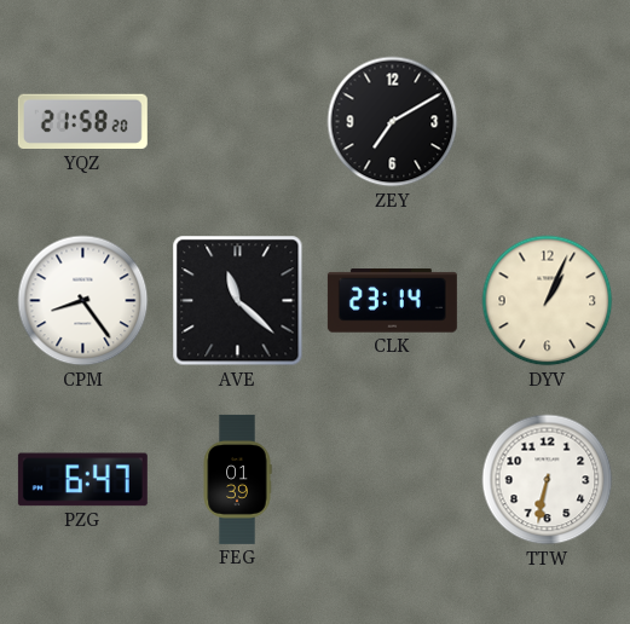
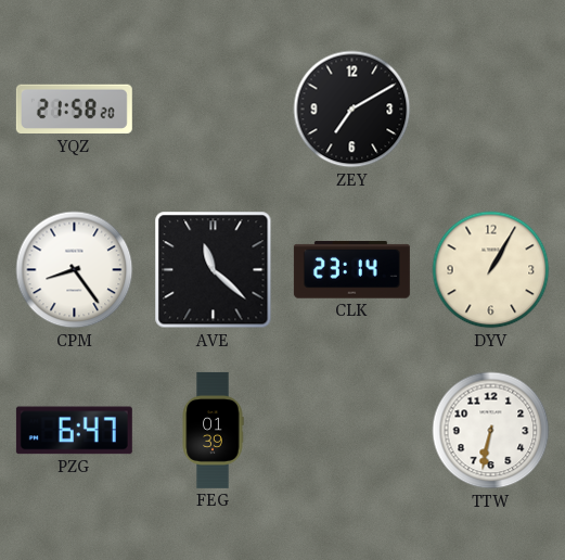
DYV: 1:04 -> 1:05
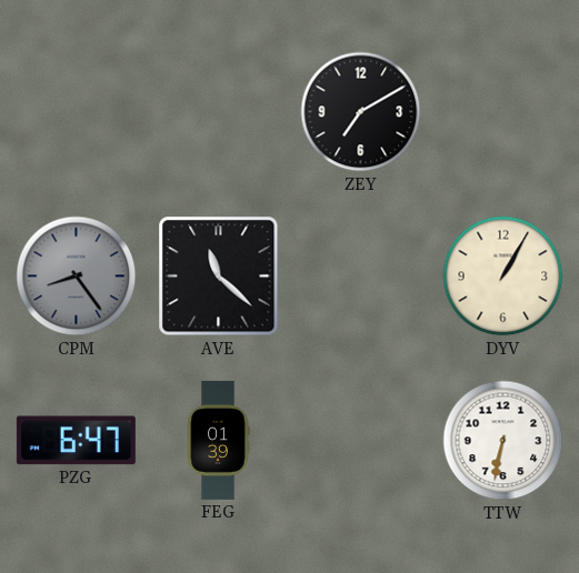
YQZ: 21:58 -> none
CPM dial: white -> grey
CLK: 23:14 -> none
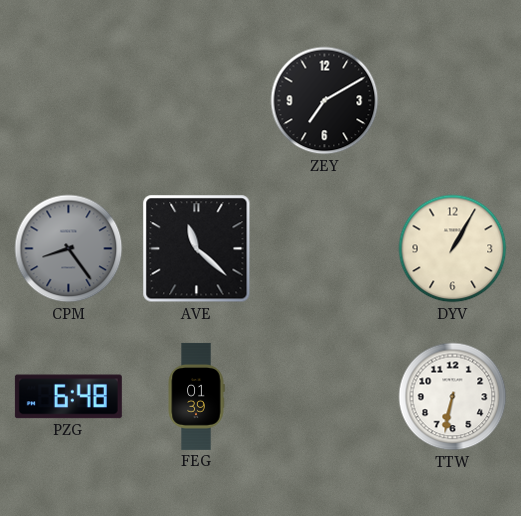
PZG: 6:47 -> 6:48
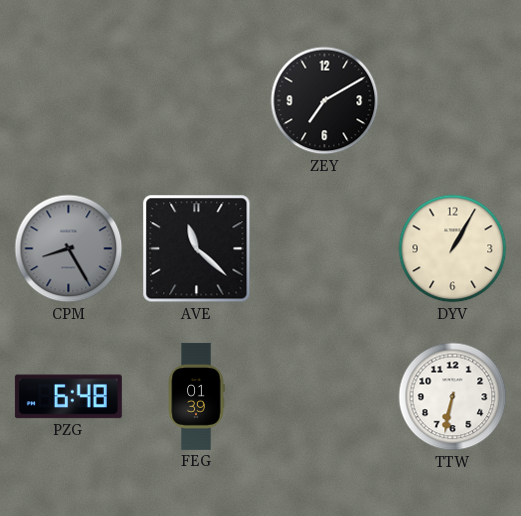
CPM: 8:24 -> 8:25
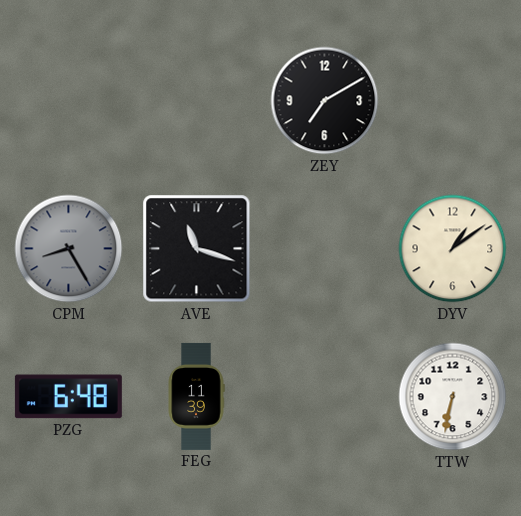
AVE: 11:22 -> 11:18
DYV: 1:05 -> 1:09
FEG: 01:39 -> 11:39
